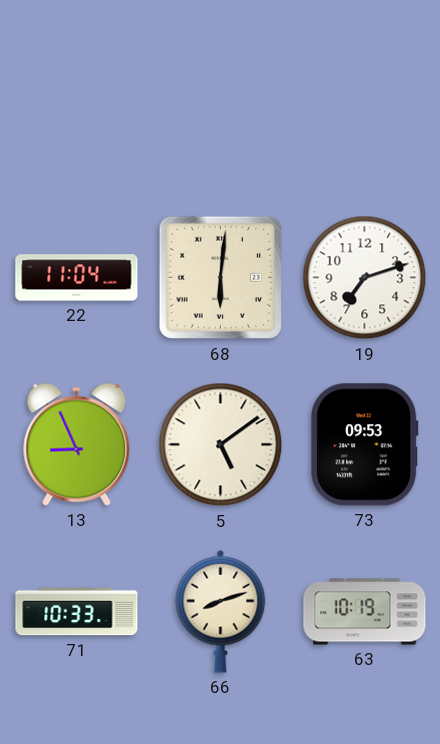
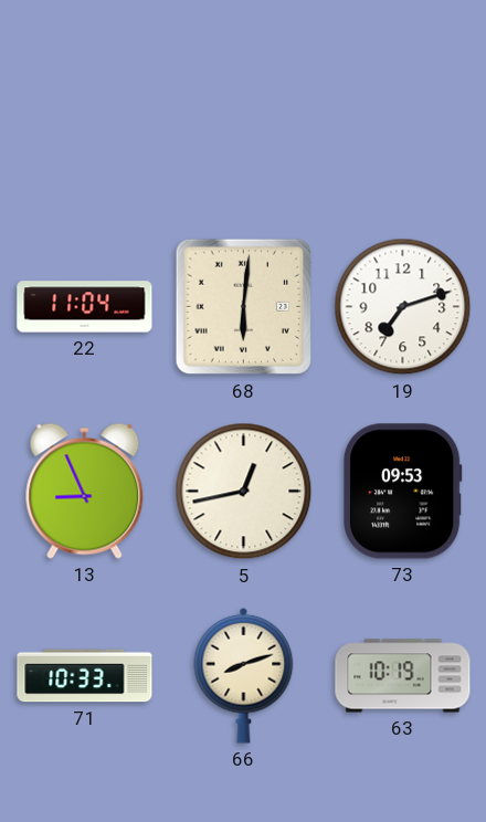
5: 5:09 -> 12:43
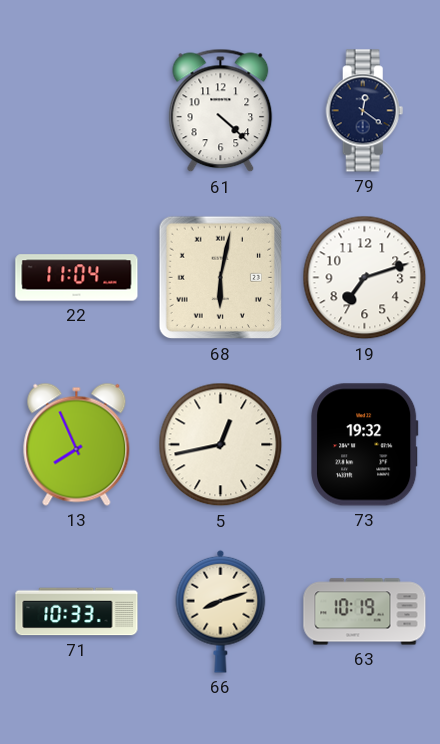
61: none -> 4:22
79: none -> 12:21
68: 6:01 -> 6:02
13: 8:56 -> 7:56
73: 09:53 -> 19:32
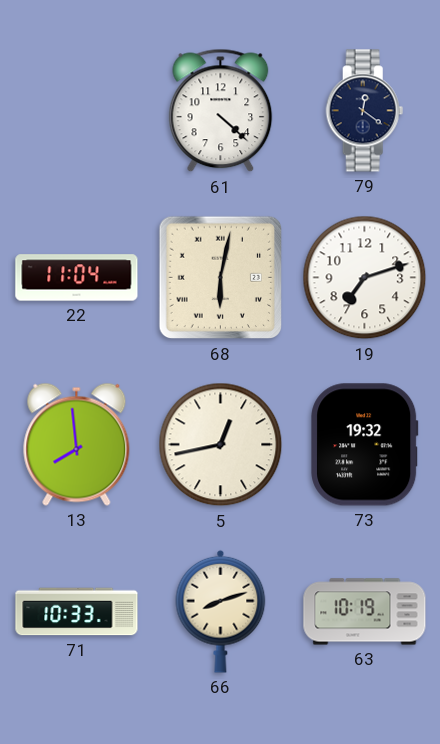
13: 7:56 -> 7:59
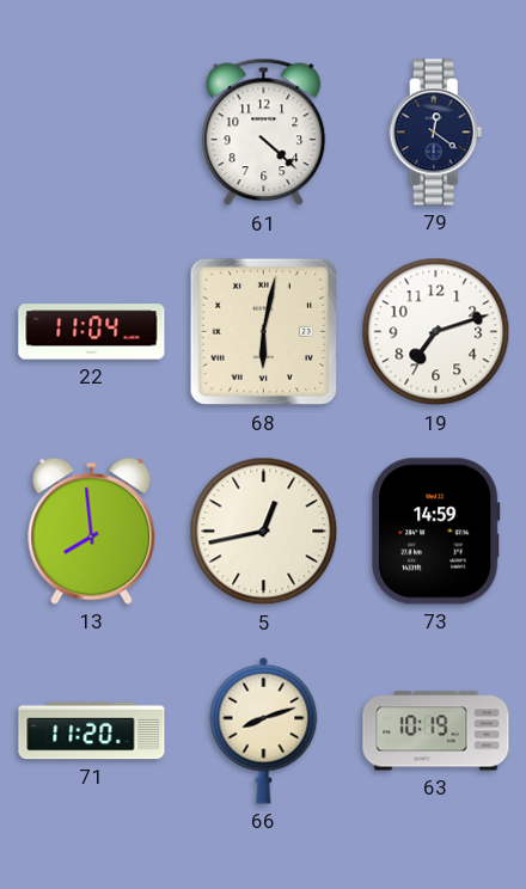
73: 19:32 -> 14:59
71: 10:33 -> 11:20
